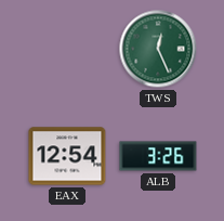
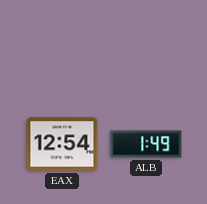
TWS: 12:26 -> none
ALB: 3:26 -> 1:49
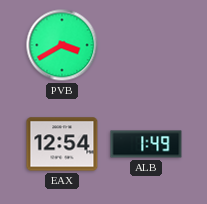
PVB: none -> 3:40
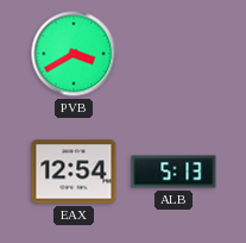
ALB: 1:49 -> 5:13
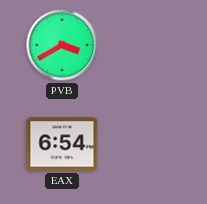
EAX: 12:54 -> 6:54
ALB: 5:13 -> none
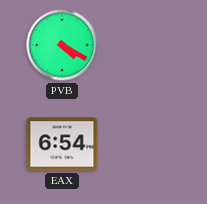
PVB: 3:40 -> 4:20
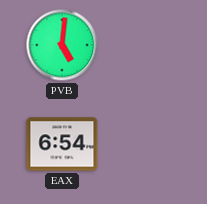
PVB: 4:20 -> 5:01
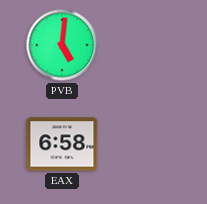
EAX: 6:54 -> 6:58
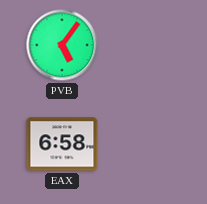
PVB: 5:01 -> 5:06
